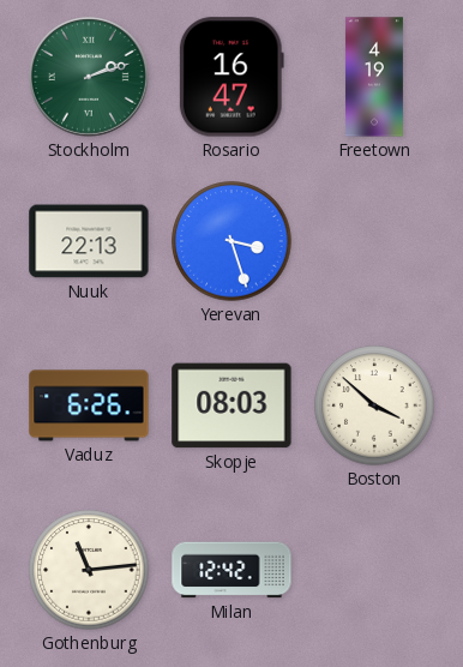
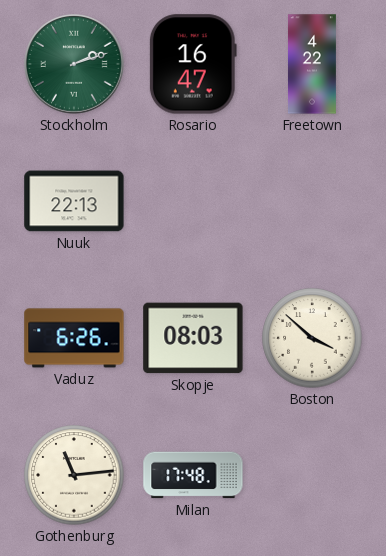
Freetown: 4:19 -> 4:22
Yerevan: 3:27 -> none
Milan: 12:42 -> 17:48
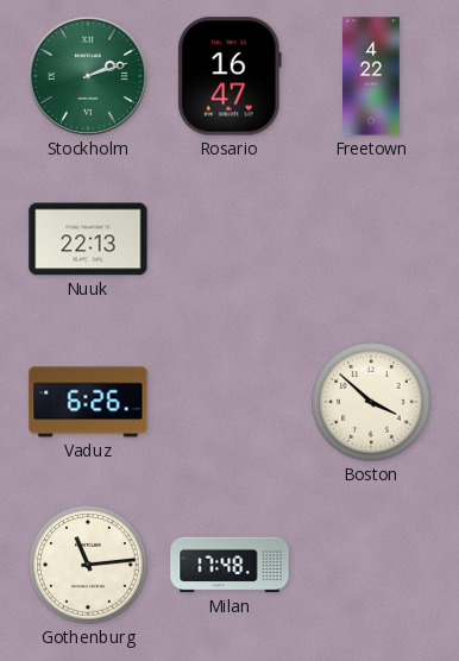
Skopje: 08:03 -> none
